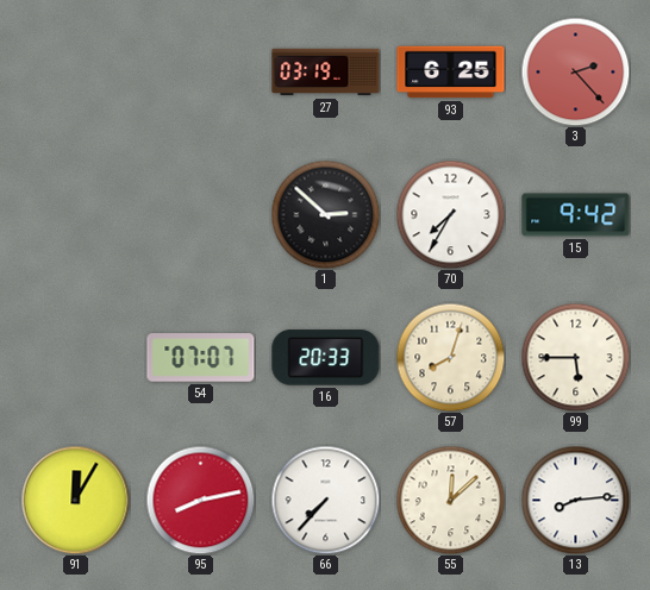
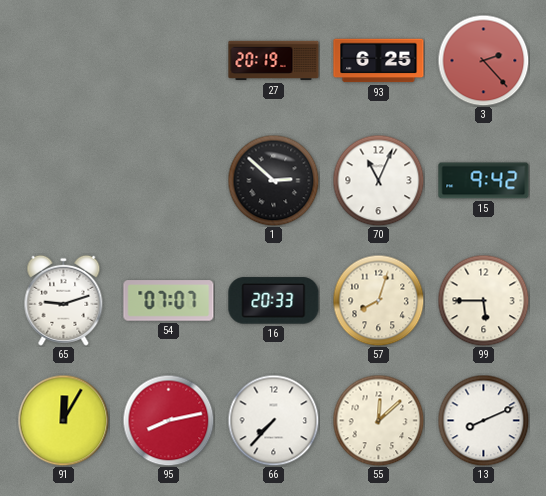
27: 03:19 -> 20:19
70: 7:35 -> 11:04
65: none -> 9:12
13: 8:14 -> 8:11
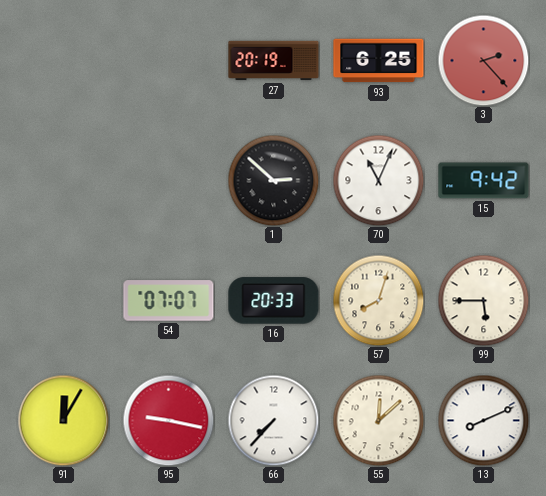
65: 9:12 -> none
95: 8:13 -> 9:17
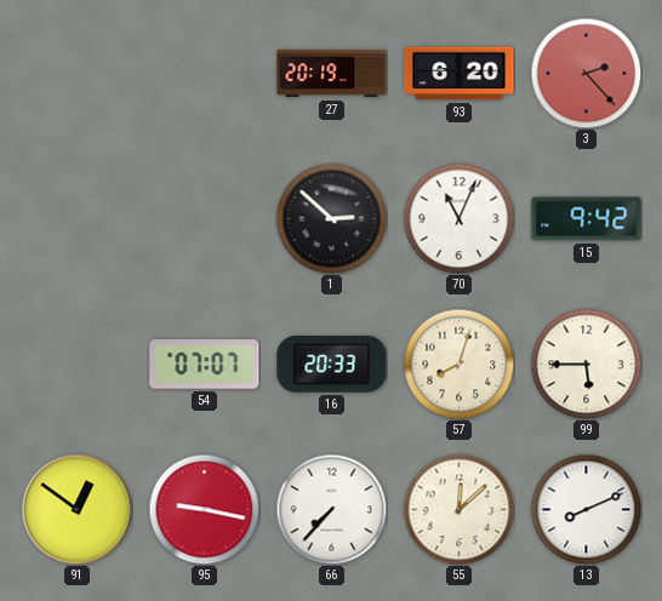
93: 6:25 -> 6:20
91: 12:05 -> 12:51
